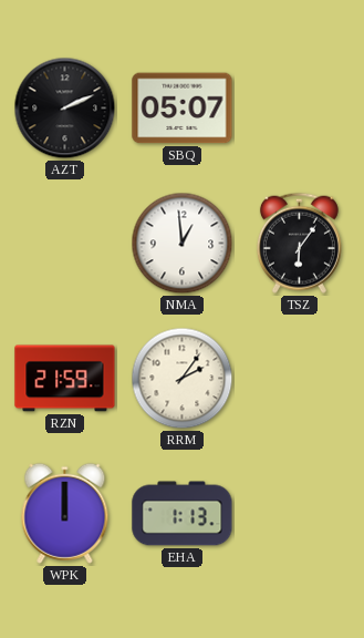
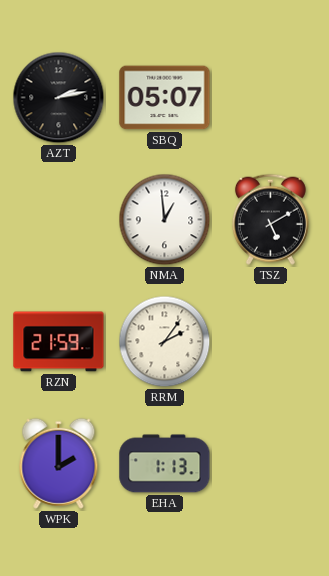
AZT: 2:11 -> 2:13
TSZ: 6:06 -> 5:10
WPK: 12:00 -> 2:00
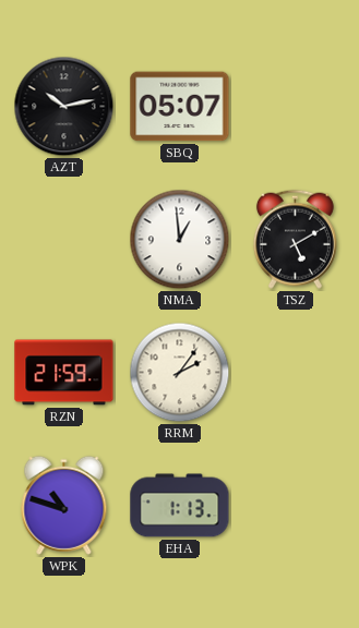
AZT: 2:13 -> 10:13
WPK: 2:00 -> 10:48
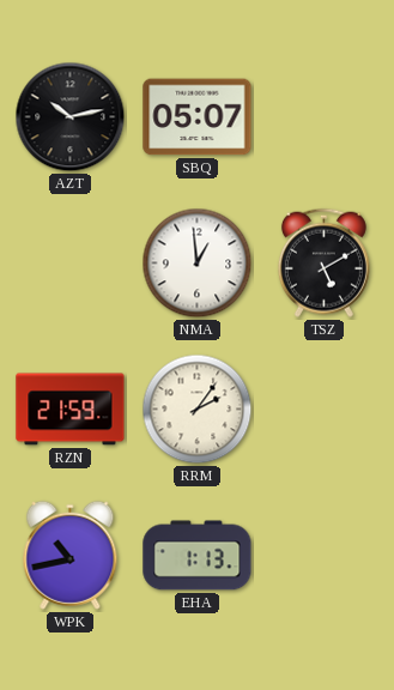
WPK: 10:48 -> 10:43
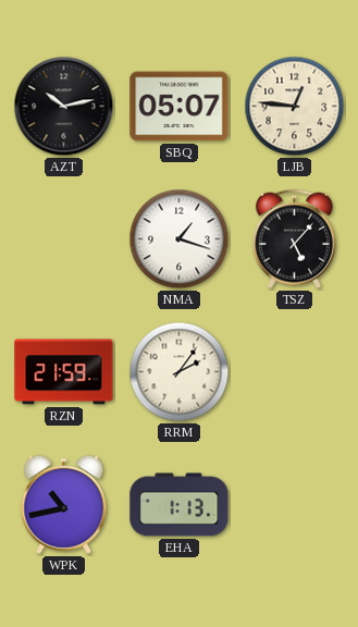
LJB: none -> 12:46
NMA: 12:59 -> 1:18
TSZ: 5:10 -> 5:07
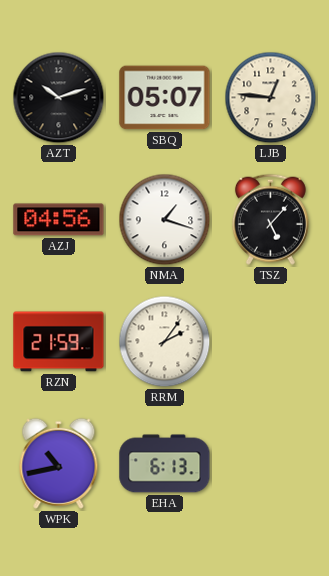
AZT: 10:13 -> 10:12
AZJ: none -> 04:56
EHA: 1:13 -> 6:13
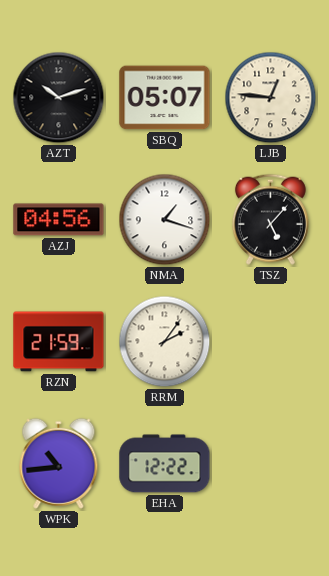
WPK: 10:43 -> 10:44
EHA: 6:13 -> 12:22
